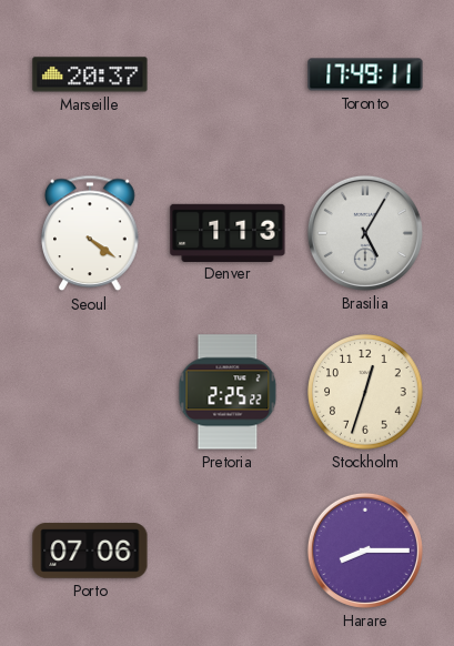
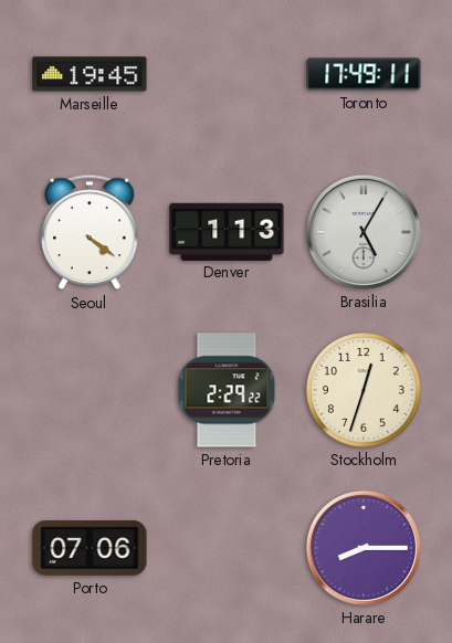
Marseille: 20:37 -> 19:45
Pretoria: 2:25 -> 2:29
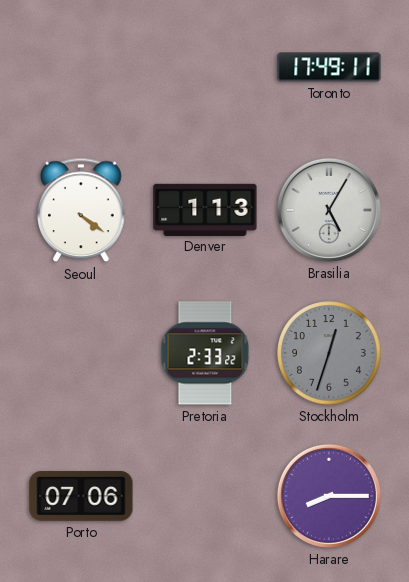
Marseille: 19:45 -> none
Pretoria: 2:29 -> 2:33
Stockholm dial: cream -> grey
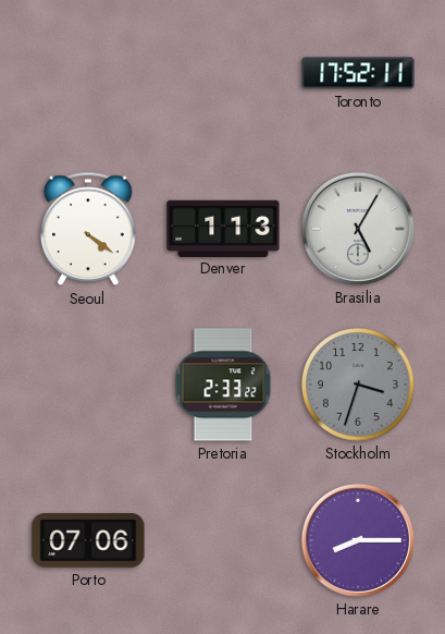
Toronto: 17:49 -> 17:52
Stockholm: 12:33 -> 3:33
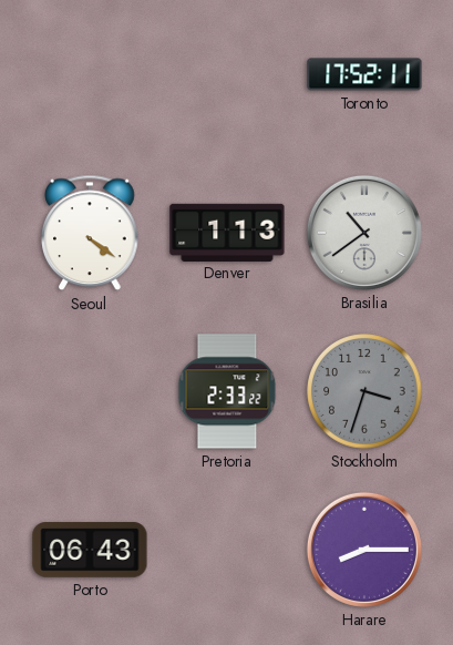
Brasilia: 5:05 -> 10:39
Porto: 07:06 -> 06:43
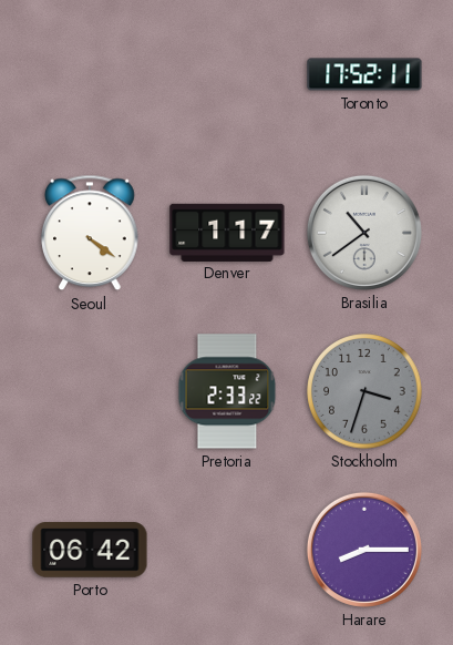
Denver: 1:13 -> 1:17
Porto: 06:43 -> 06:42
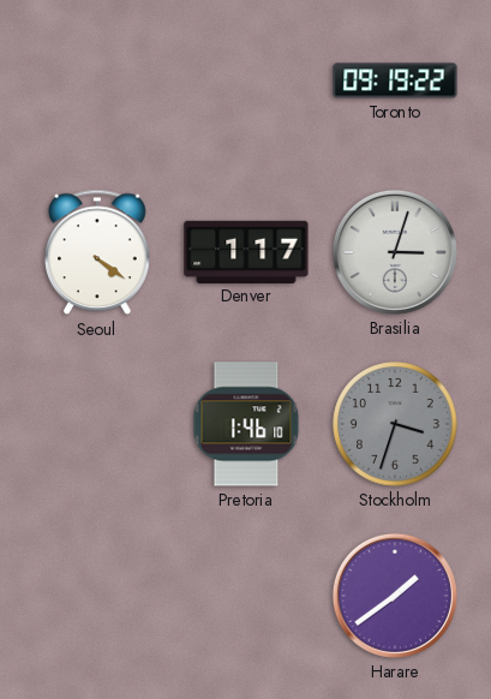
Toronto: 17:52 -> 09:19
Brasilia: 10:39 -> 3:03
Pretoria: 2:33 -> 1:46
Porto: 06:42 -> none
Harare: 8:15 -> 1:39
